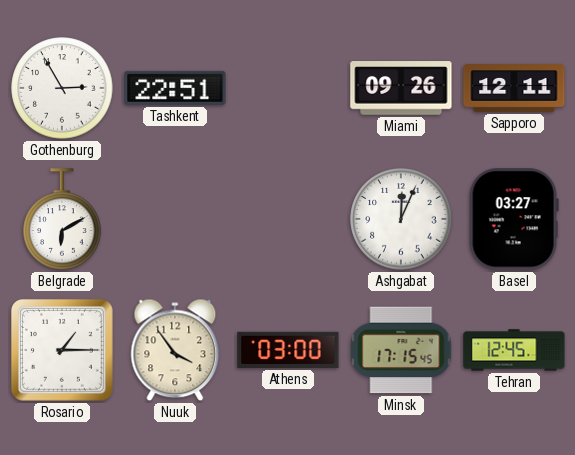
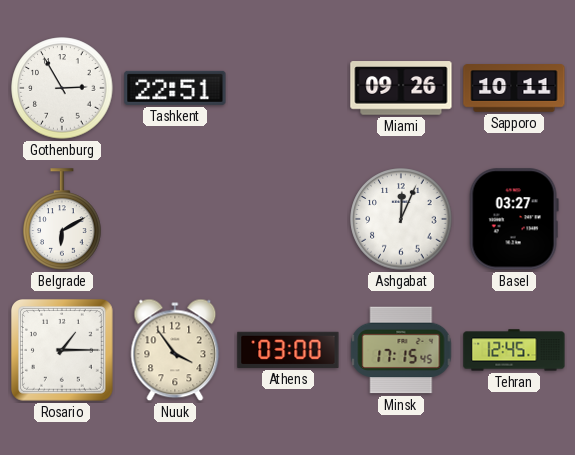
Sapporo: 12:11 -> 10:11
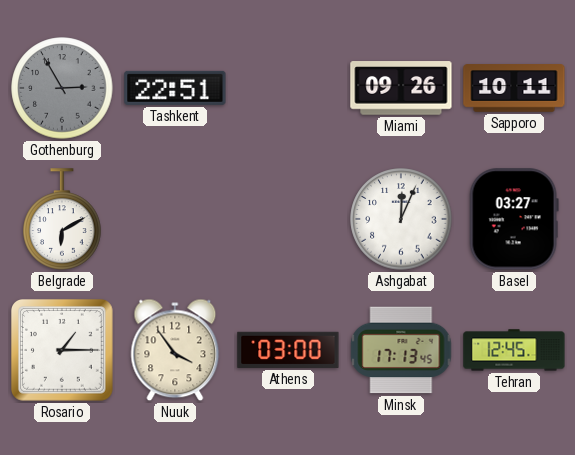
Gothenburg dial: white -> grey
Minsk: 17:15 -> 17:13
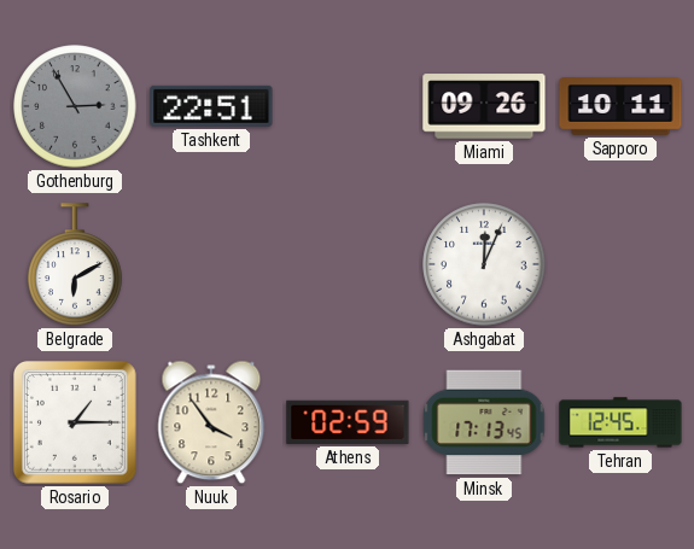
Basel: 03:27 -> none
Athens: 03:00 -> 02:59
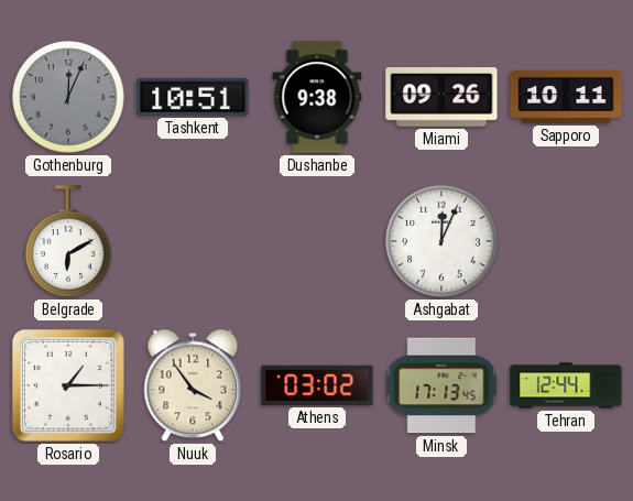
Gothenburg: 2:55 -> 12:04
Tashkent: 22:51 -> 10:51
Dushanbe: none -> 9:38
Athens: 02:59 -> 03:02
Tehran: 12:45 -> 12:44
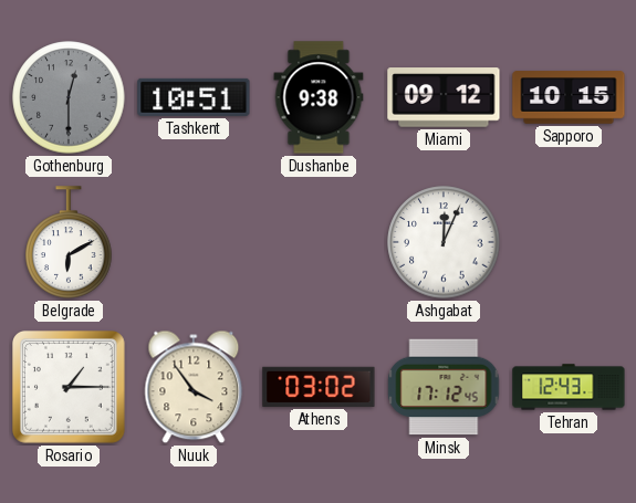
Gothenburg: 12:04 -> 12:30
Miami: 09:26 -> 09:12
Sapporo: 10:11 -> 10:15
Minsk: 17:13 -> 17:12
Tehran: 12:44 -> 12:43
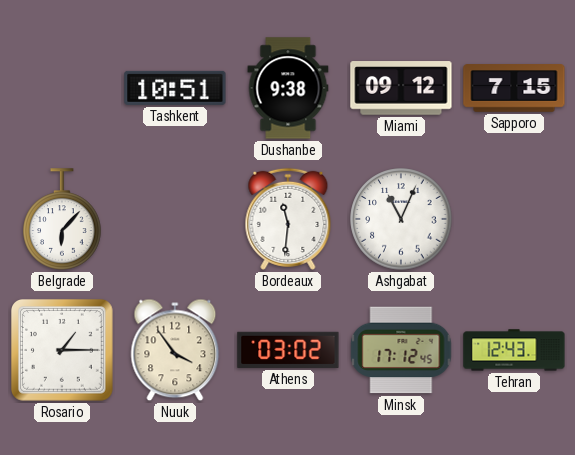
Gothenburg: 12:30 -> none
Sapporo: 10:15 -> 7:15
Belgrade: 6:10 -> 6:07
Bordeaux: none -> 11:31
Ashgabat: 12:04 -> 11:04
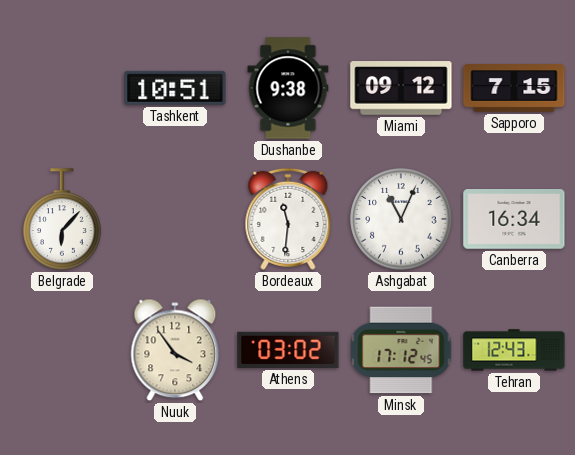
Canberra: none -> 16:34
Rosario: 1:15 -> none
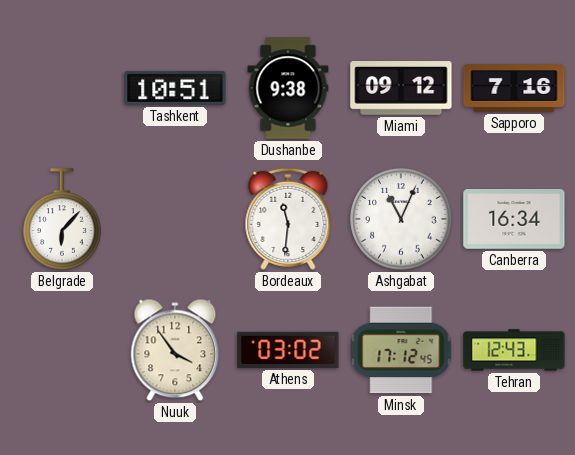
Sapporo: 7:15 -> 7:16
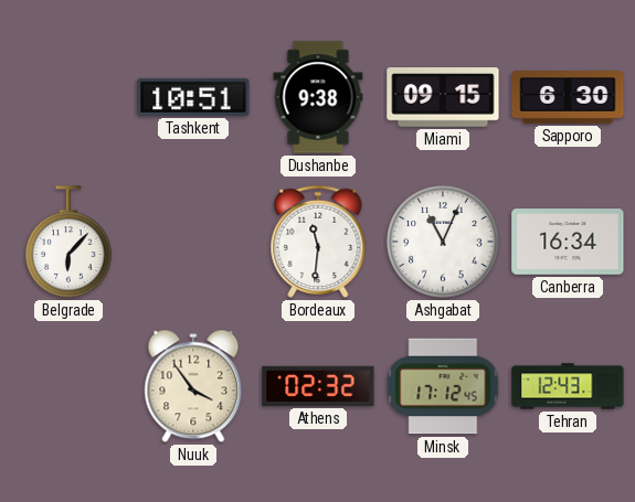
Miami: 09:12 -> 09:15
Sapporo: 7:16 -> 6:30
Athens: 03:02 -> 02:32
